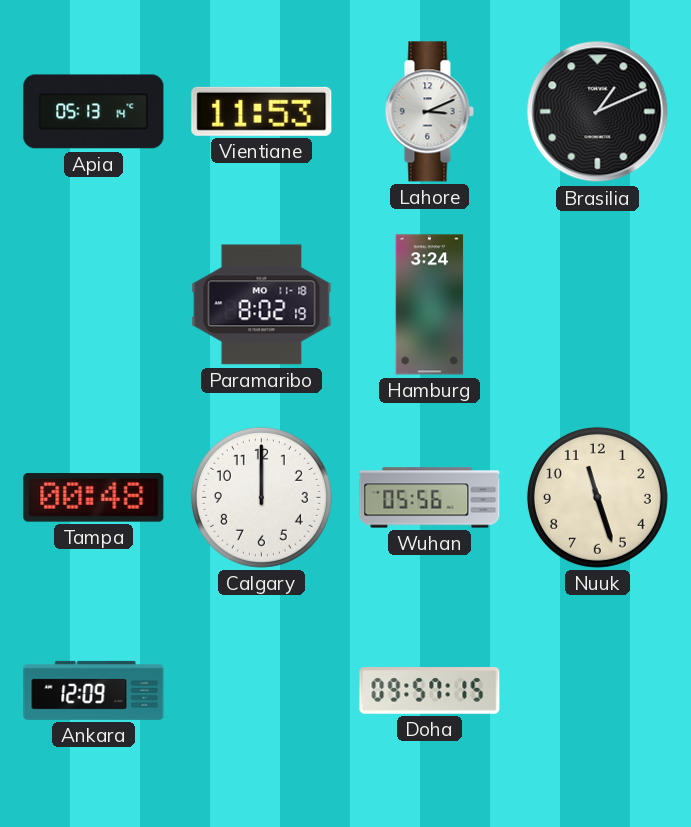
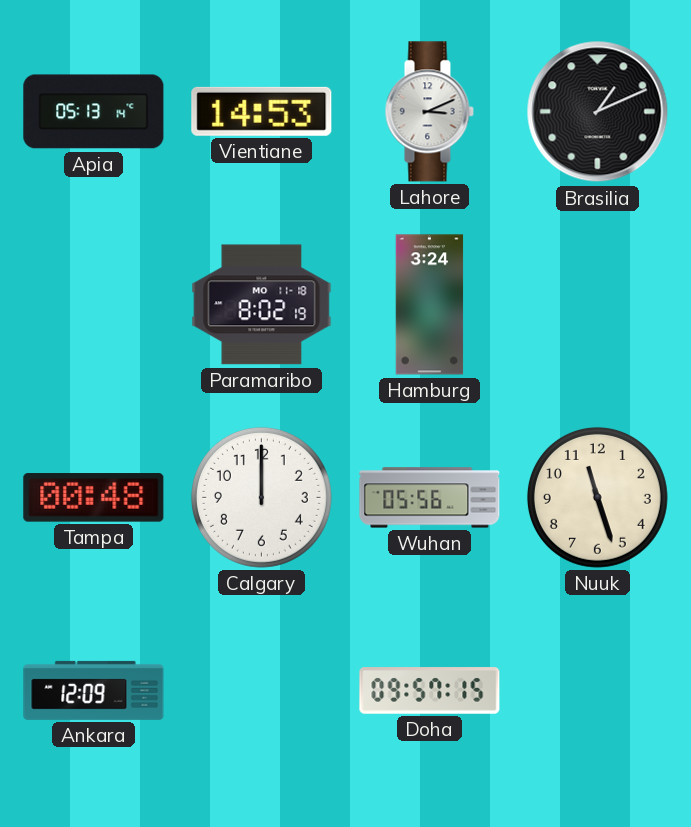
Vientiane: 11:53 -> 14:53
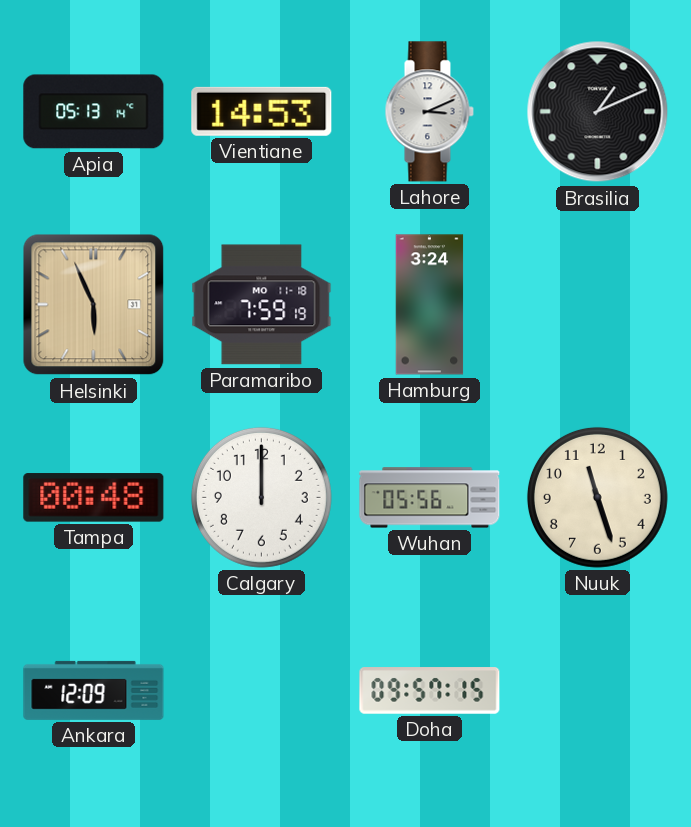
Helsinki: none -> 5:56
Paramaribo: 8:02 -> 7:59
